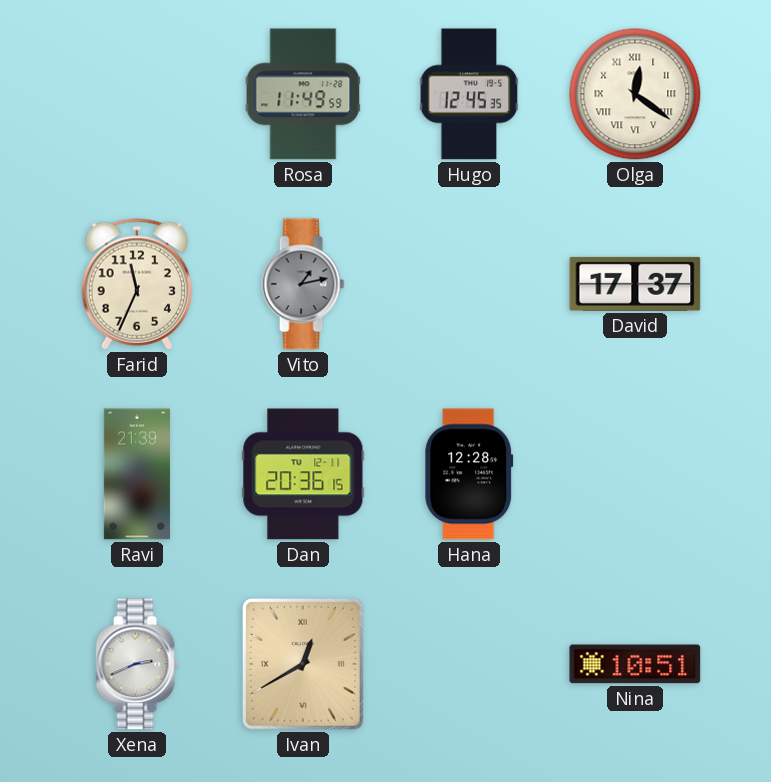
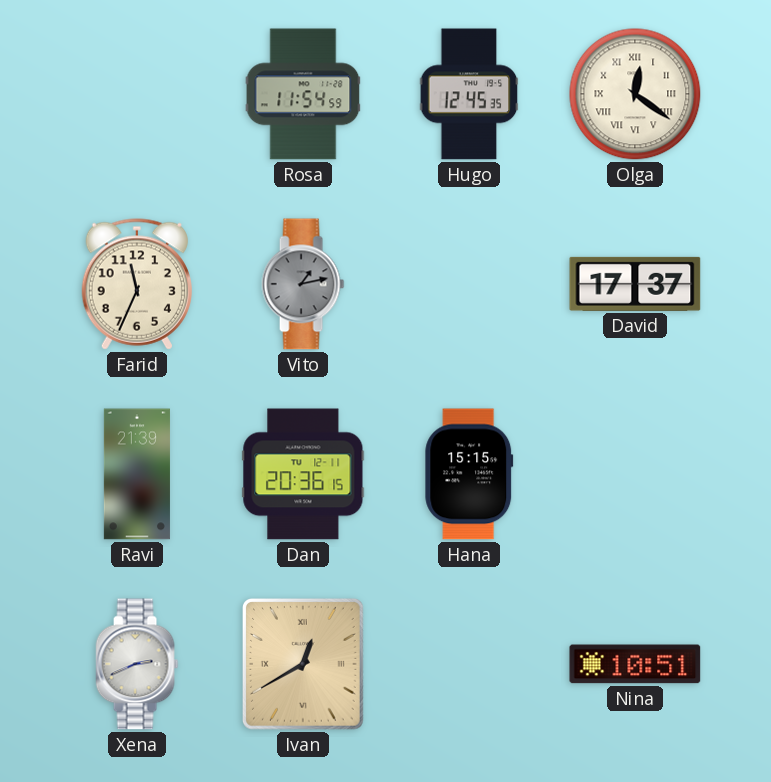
Rosa: 11:49 -> 11:54
Hana: 12:28 -> 15:15
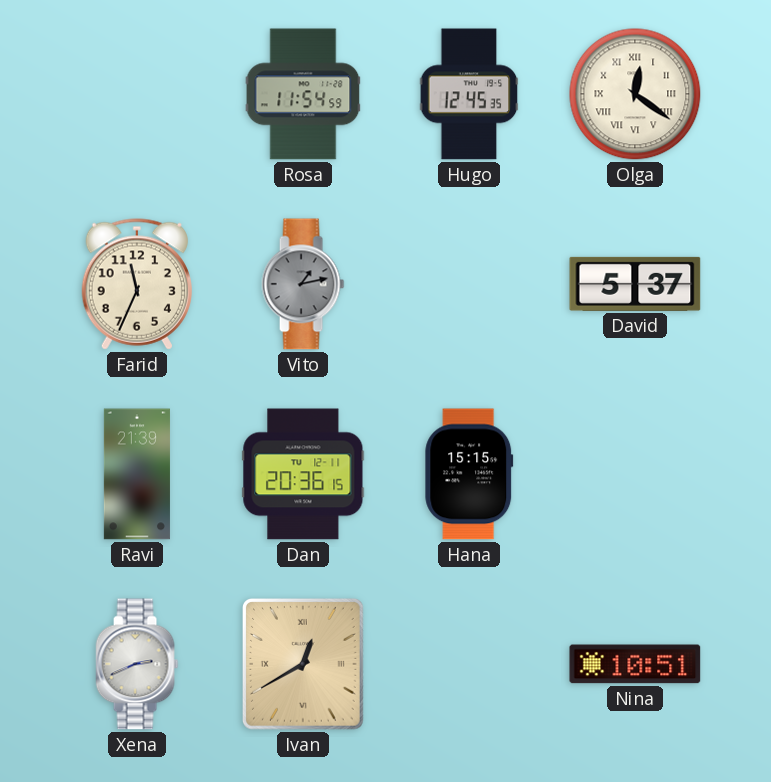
David: 17:37 -> 5:37
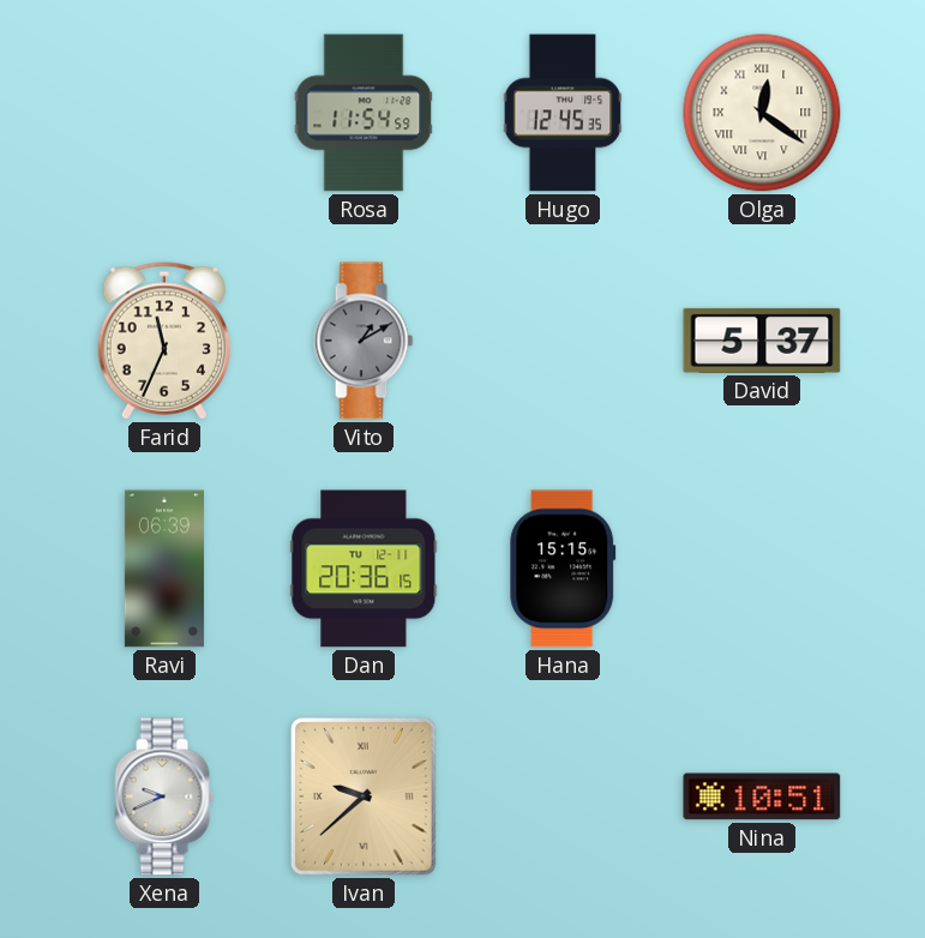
Vito: 1:13 -> 1:10
Ravi: 21:39 -> 06:39
Xena: 2:41 -> 9:41
Ivan: 12:40 -> 9:38
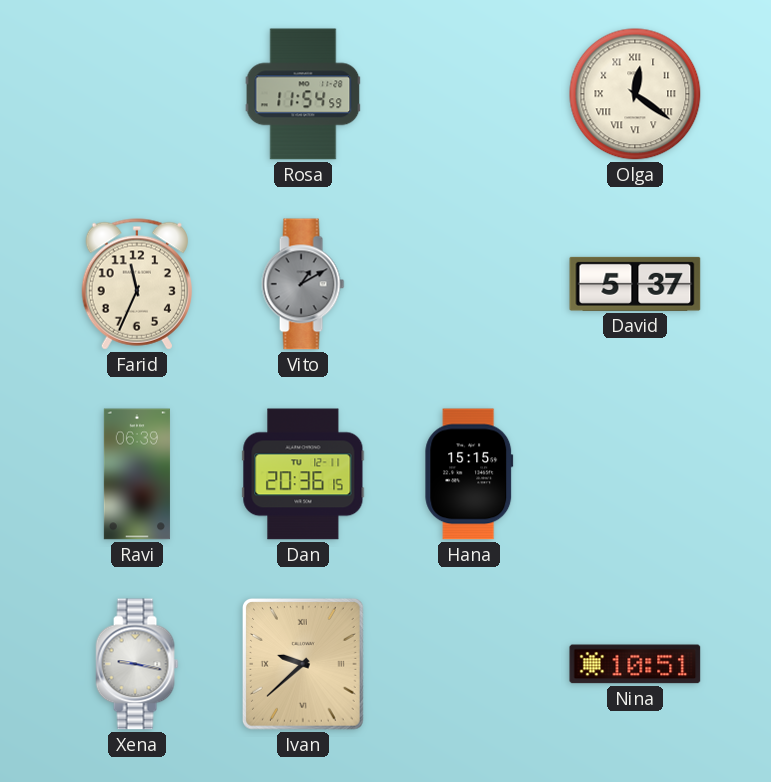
Hugo: 12:45 -> none
Xena: 9:41 -> 9:17
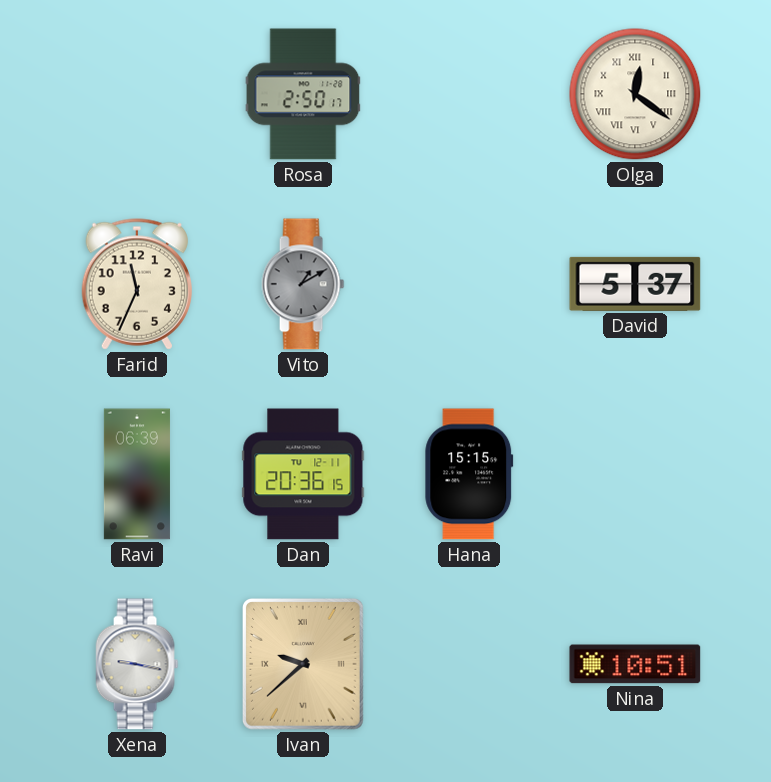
Rosa: 11:54 -> 2:50
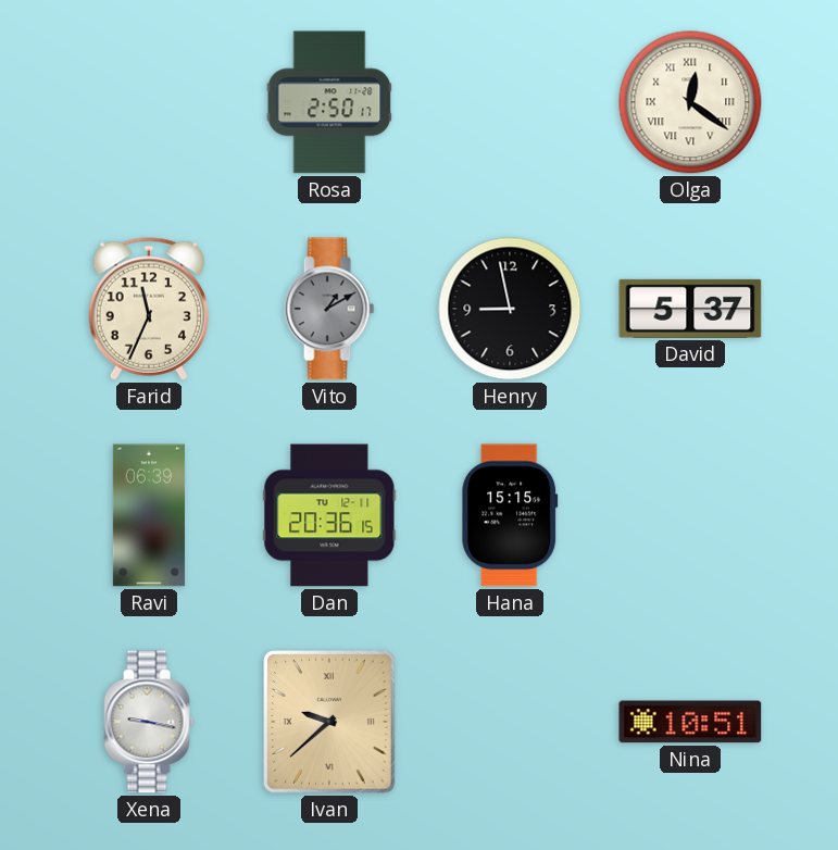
Henry: none -> 8:58
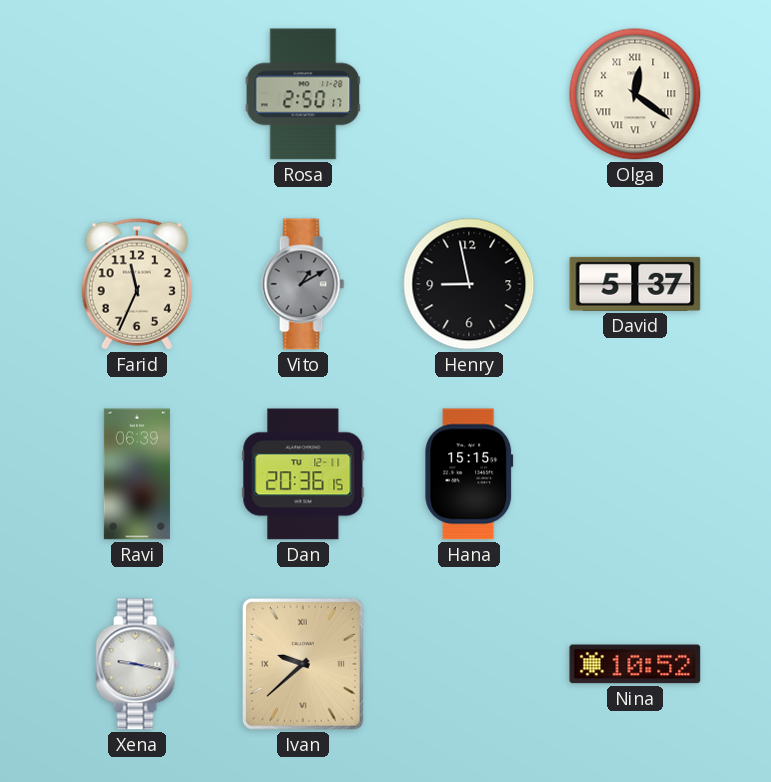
Nina: 10:51 -> 10:52
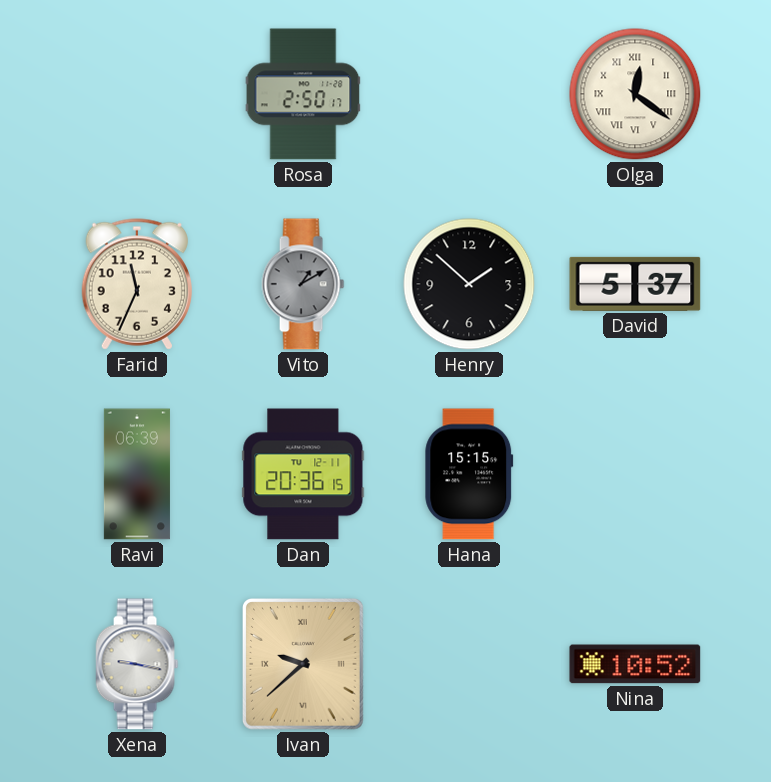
Henry: 8:58 -> 1:52
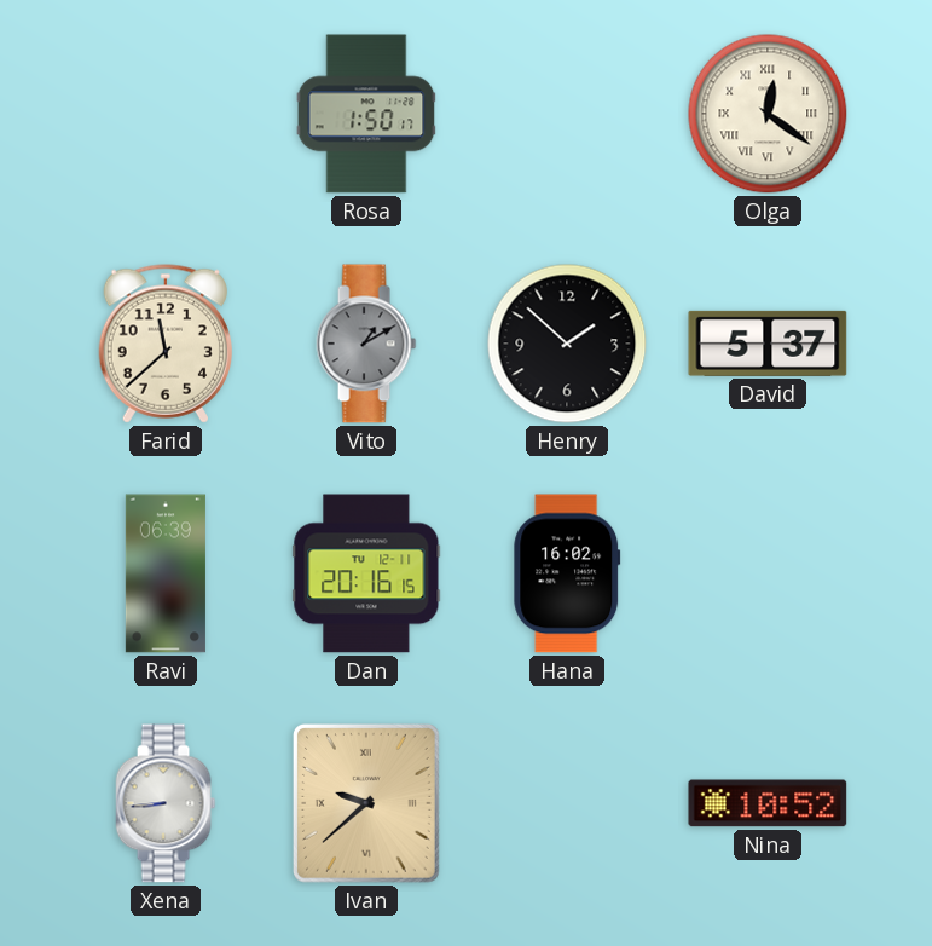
Rosa: 2:50 -> 1:50
Farid: 11:34 -> 11:38
Dan: 20:36 -> 20:16
Hana: 15:15 -> 16:02
Xena: 9:17 -> 8:44
